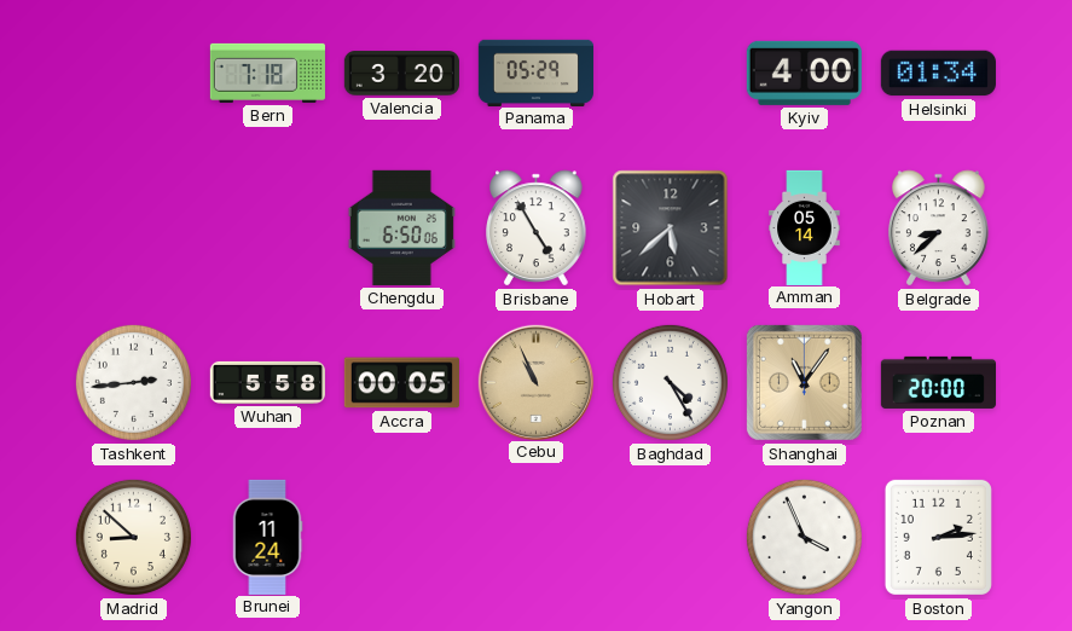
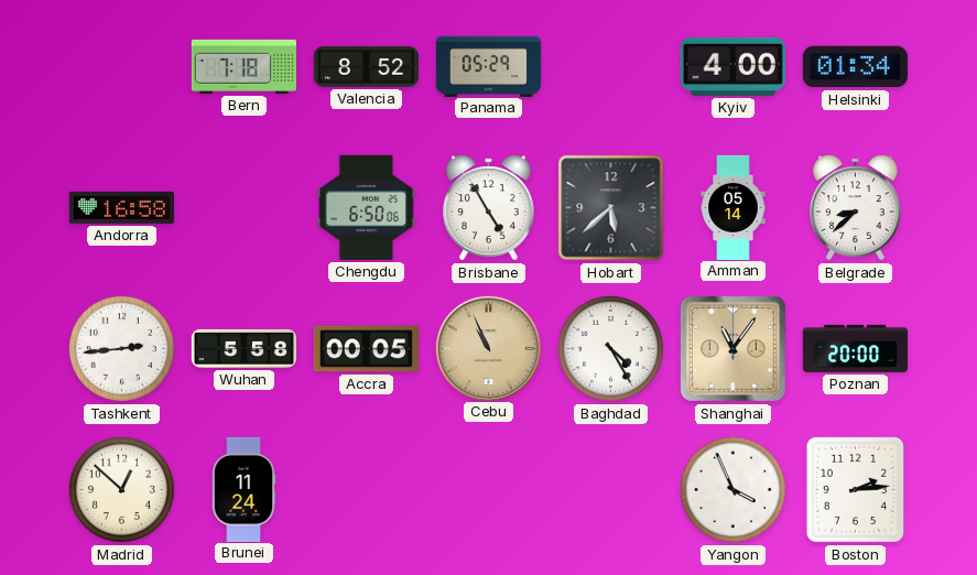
Valencia: 3:20 -> 8:52
Andorra: none -> 16:58
Madrid: 8:52 -> 12:52
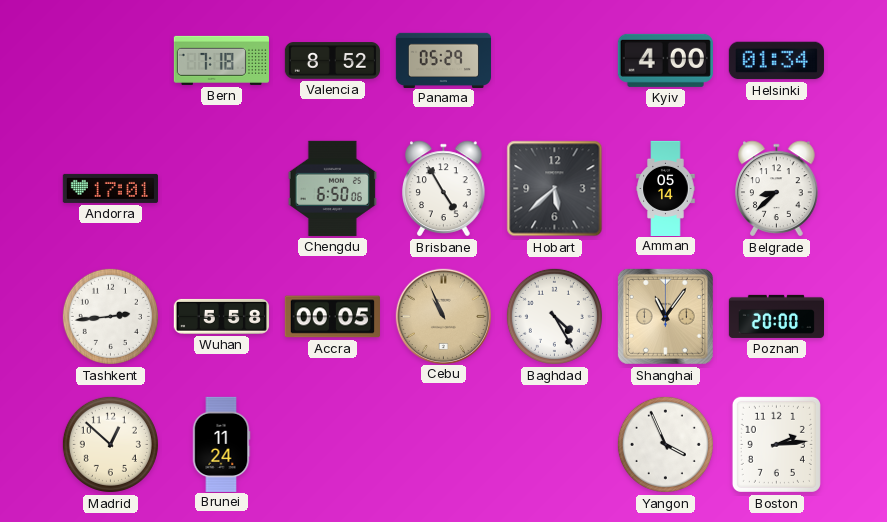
Andorra: 16:58 -> 17:01
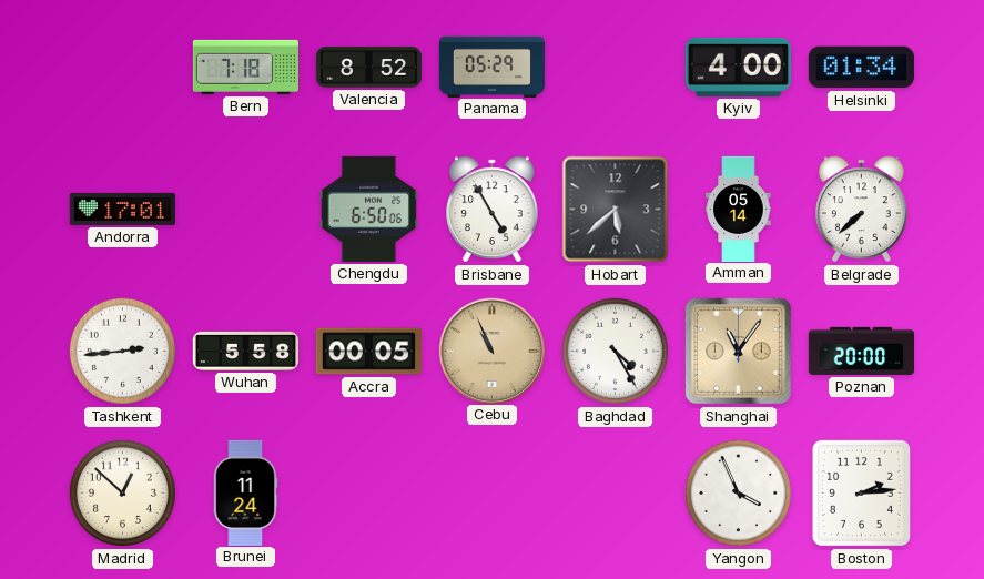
Belgrade: 8:38 -> 7:38
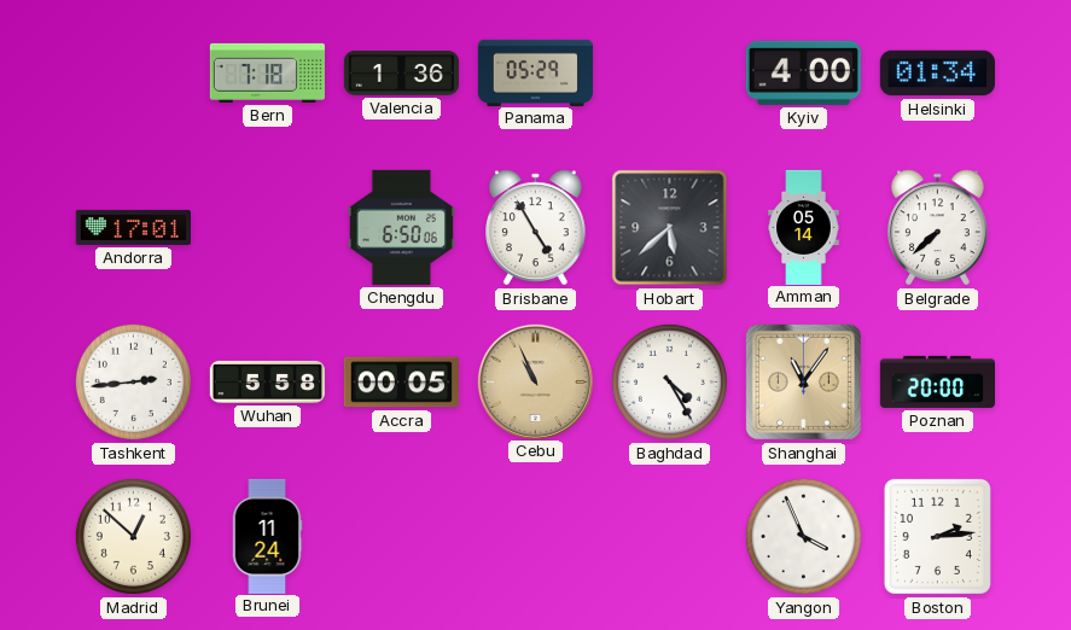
Valencia: 8:52 -> 1:36
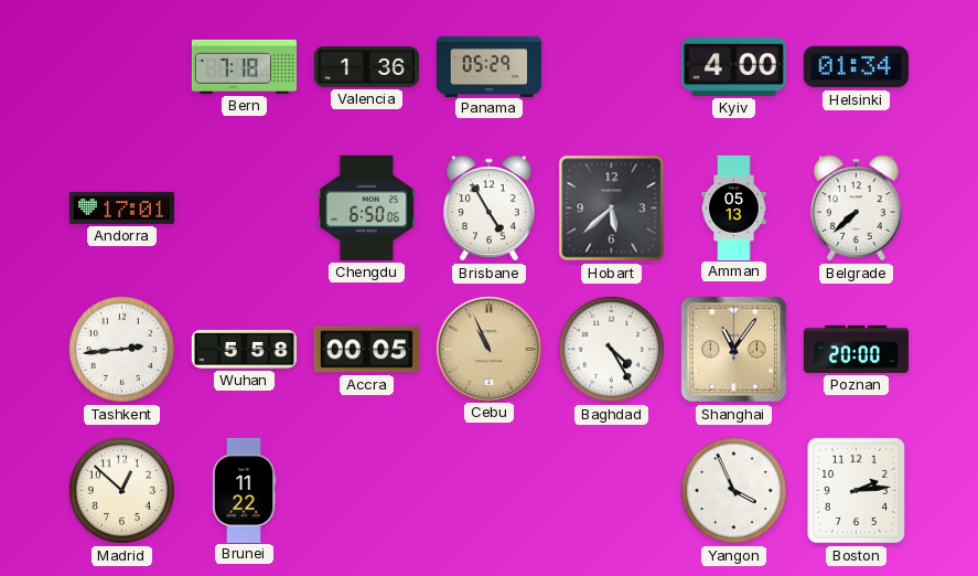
Amman: 05:14 -> 05:13
Brunei: 11:24 -> 11:22
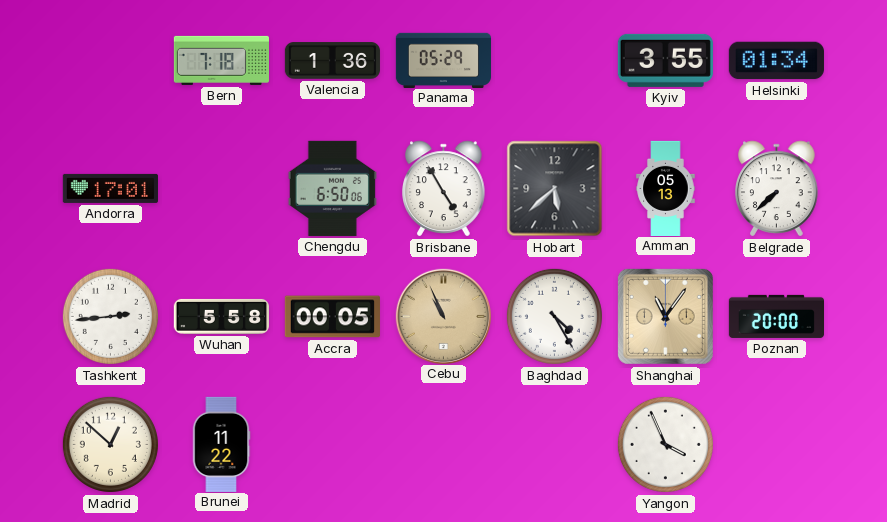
Kyiv: 4:00 -> 3:55
Boston: 2:14 -> none
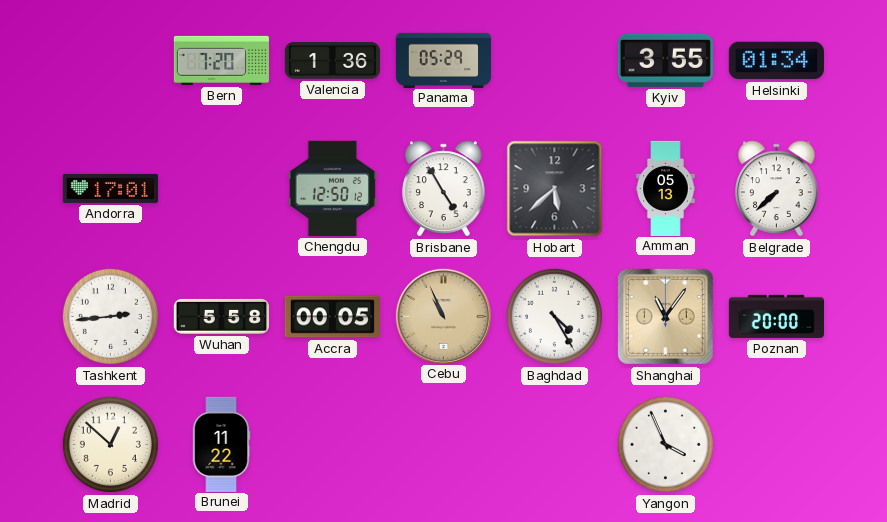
Bern: 7:18 -> 7:20
Chengdu: 6:50 -> 12:50
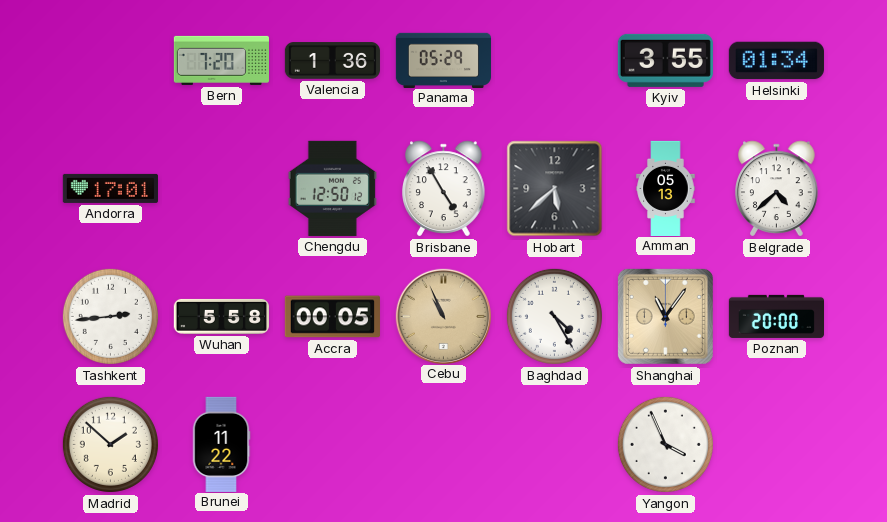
Belgrade: 7:38 -> 4:38
Madrid: 12:52 -> 1:52
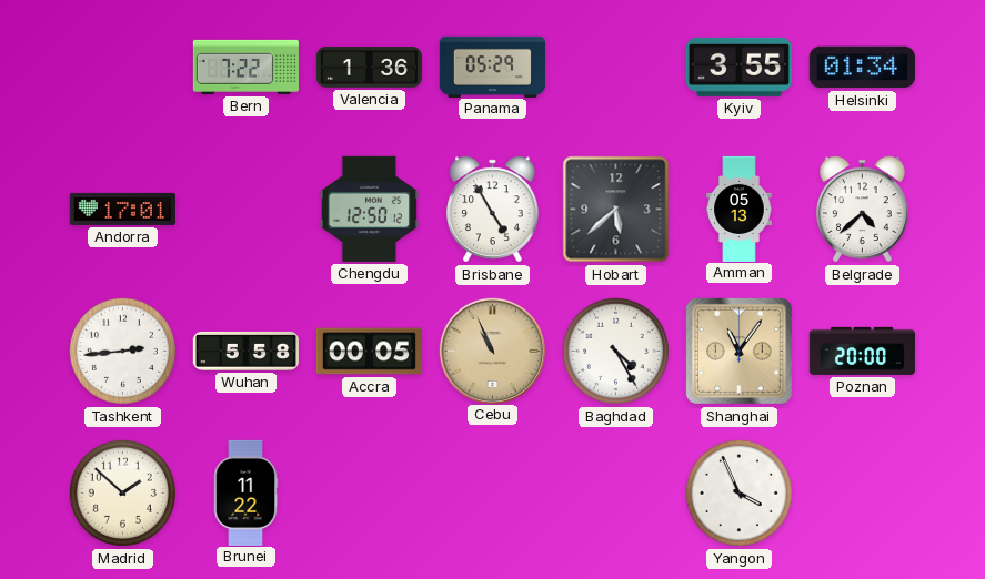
Bern: 7:20 -> 7:22
